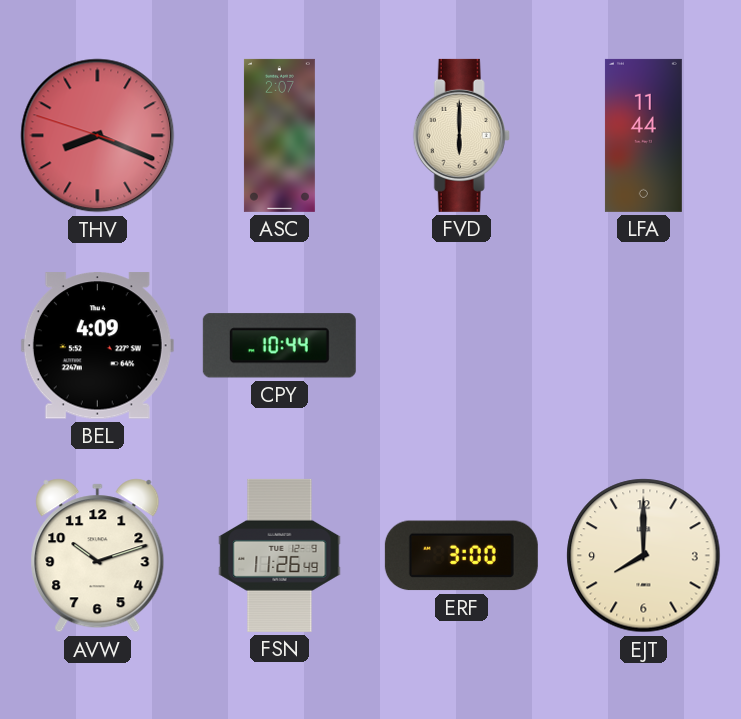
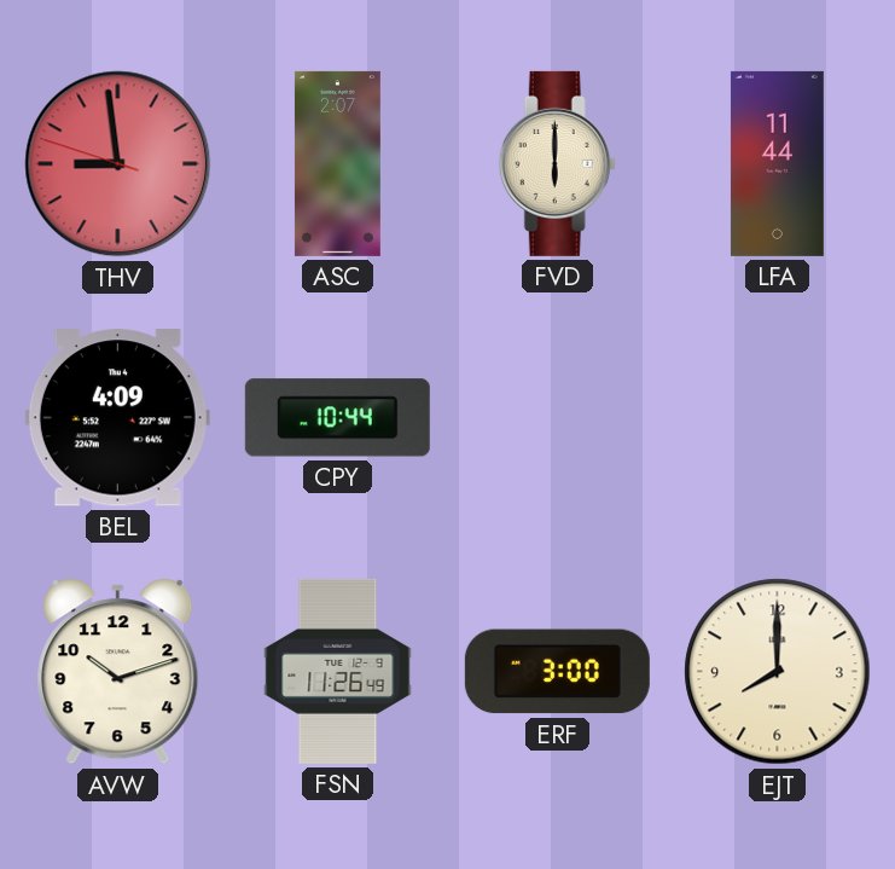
THV: 8:18 -> 8:58
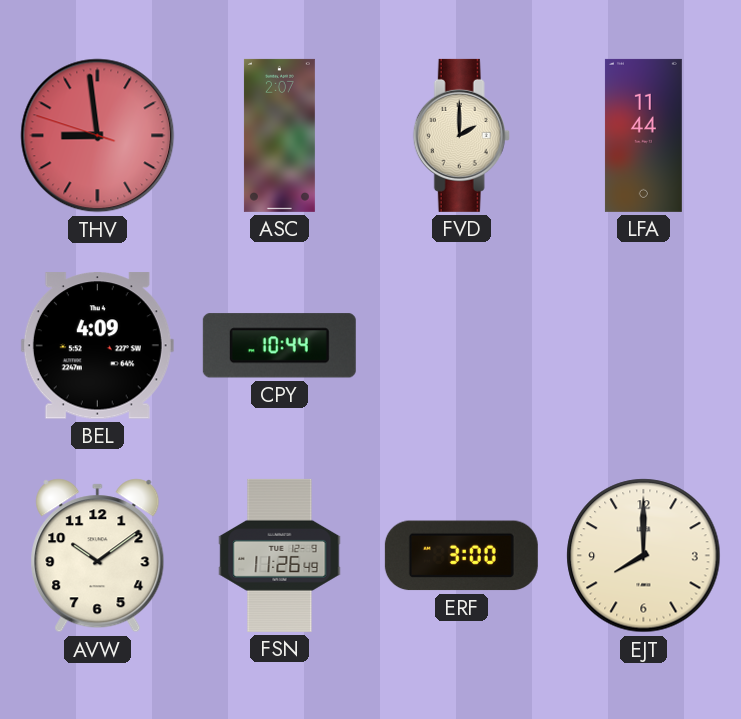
FVD: 6:00 -> 2:00
AVW: 10:12 -> 10:09
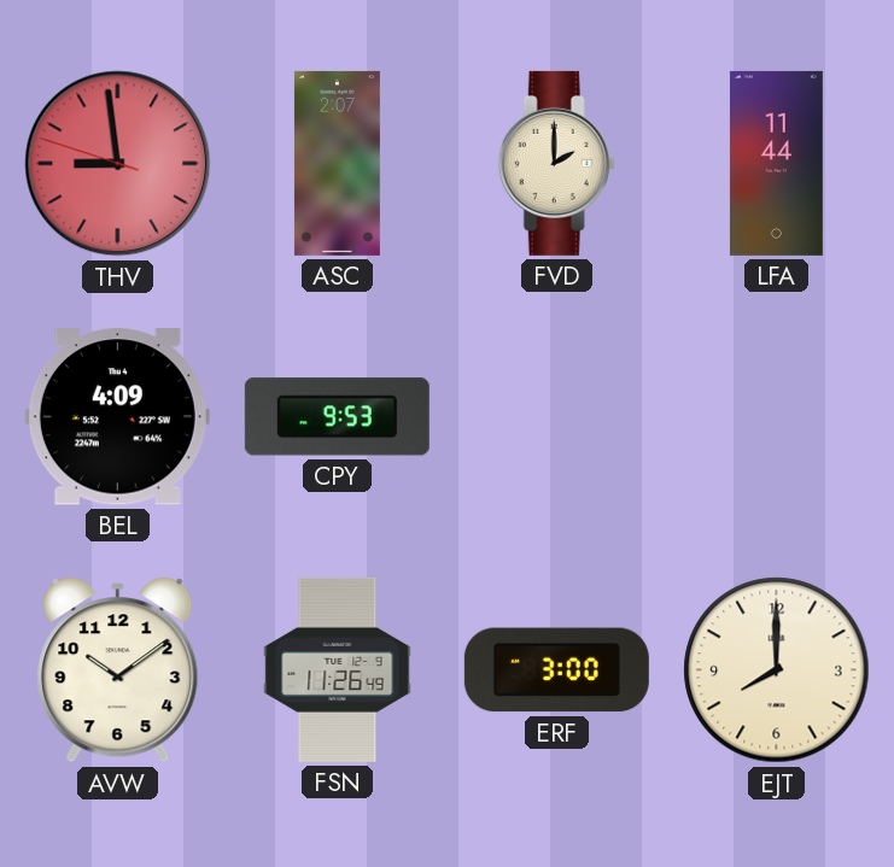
CPY: 10:44 -> 9:53
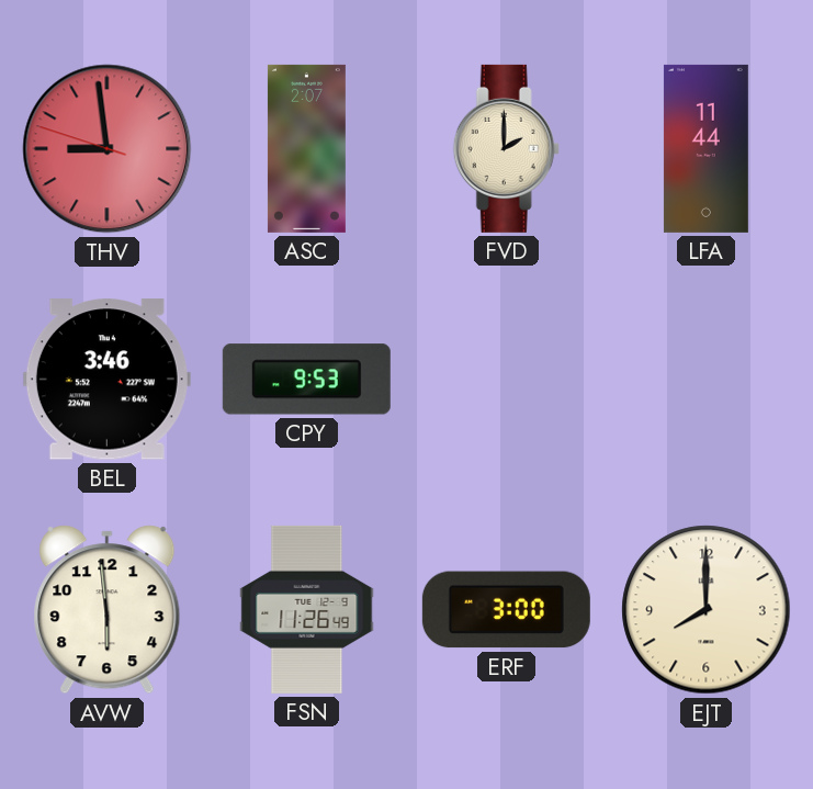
BEL: 4:09 -> 3:46
AVW: 10:09 -> 5:59
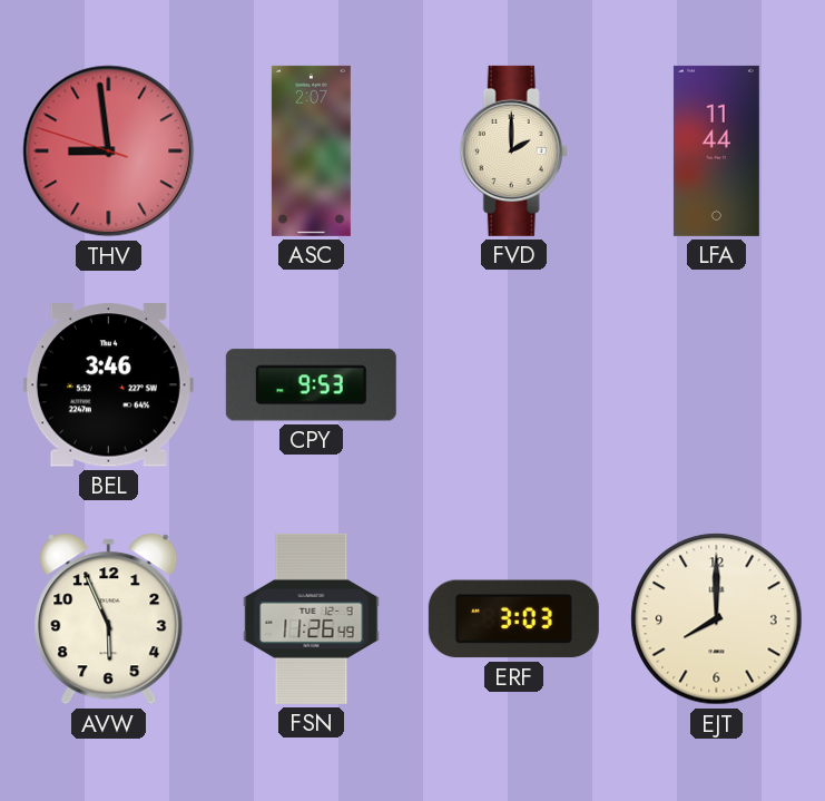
AVW: 5:59 -> 5:56
ERF: 3:00 -> 3:03
